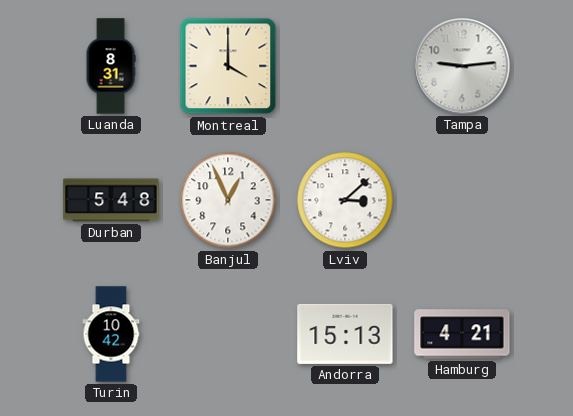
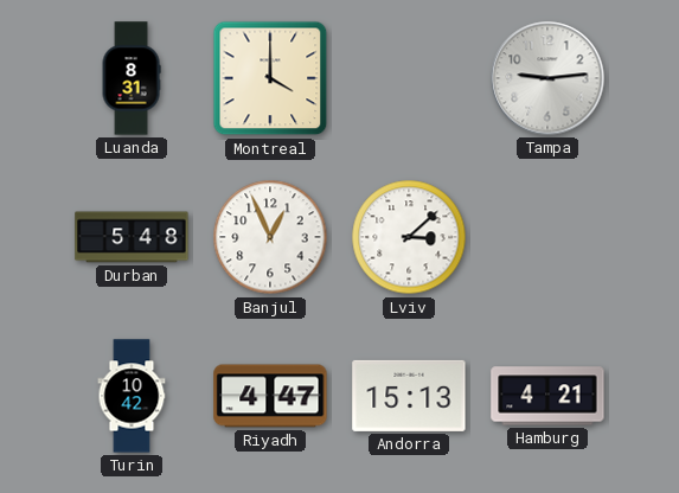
Riyadh: none -> 4:47
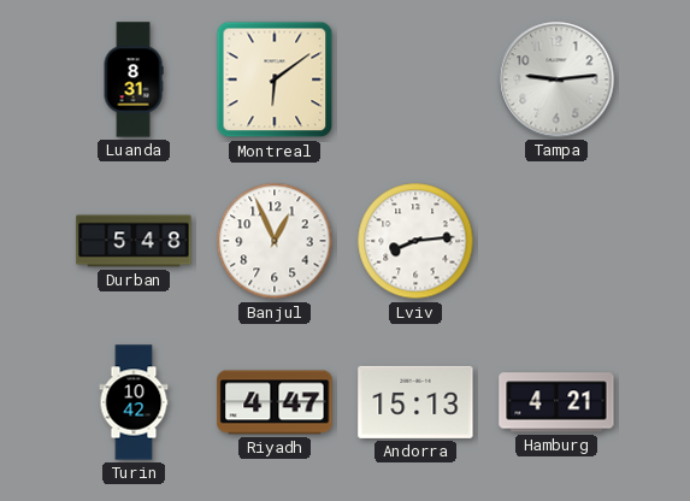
Montreal: 4:00 -> 6:09
Lviv: 3:08 -> 8:14
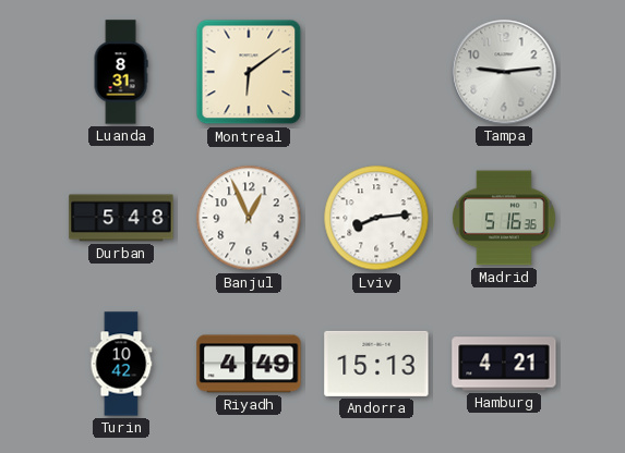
Madrid: none -> 5:16
Riyadh: 4:47 -> 4:49
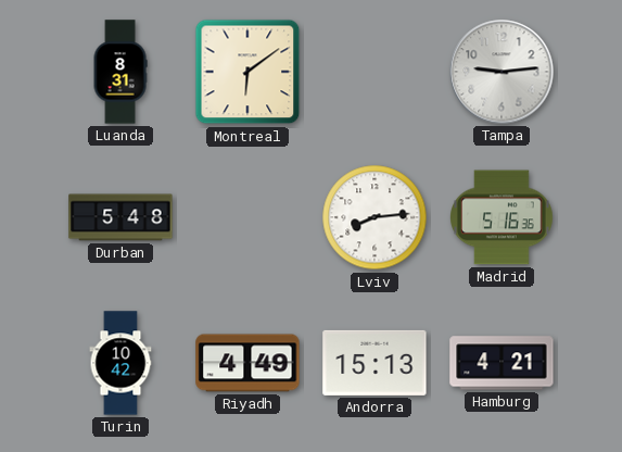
Banjul: 12:56 -> none
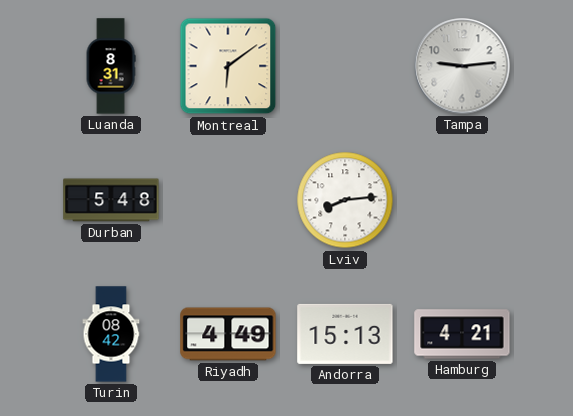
Madrid: 5:16 -> none
Turin: 10:42 -> 08:42
